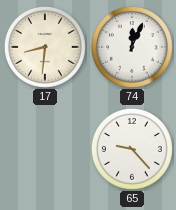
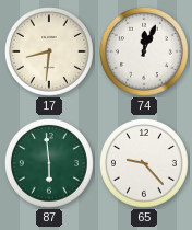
87: none -> 5:59
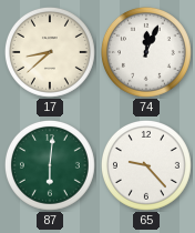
17: 8:31 -> 8:38
87: 5:59 -> 6:01
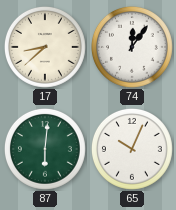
74: 12:04 -> 12:06
65: 9:23 -> 10:04
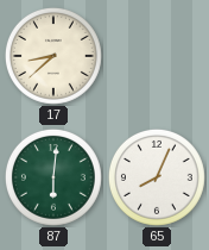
74: 12:06 -> none
65: 10:04 -> 8:04
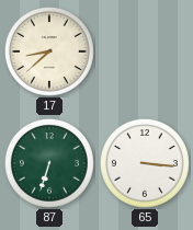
87: 6:01 -> 6:33
65: 8:04 -> 3:16
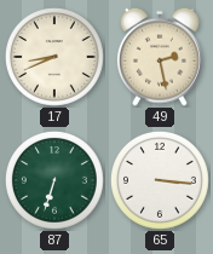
17: 8:38 -> 8:41
49: none -> 2:28
